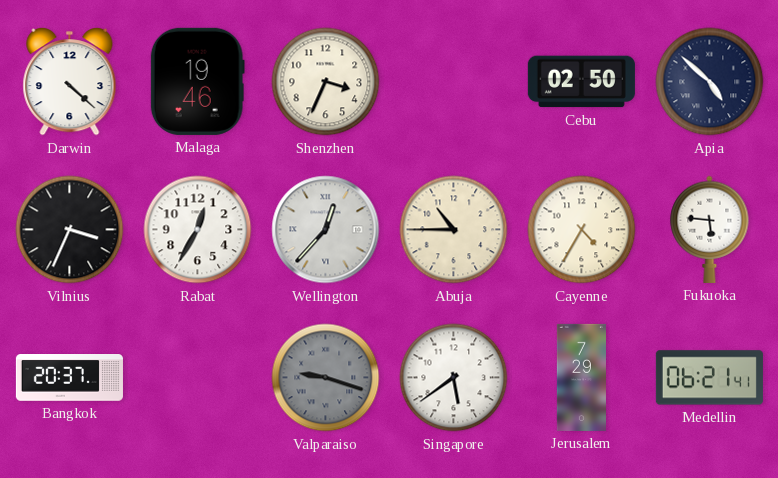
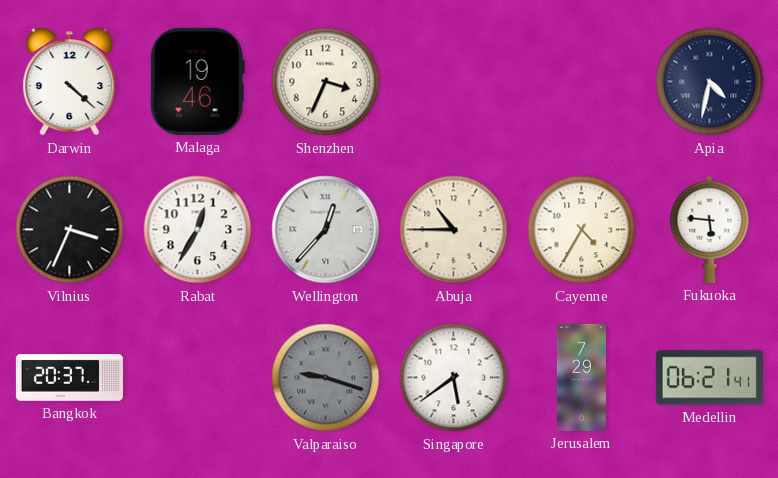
Cebu: 02:50 -> none
Apia: 4:52 -> 4:32
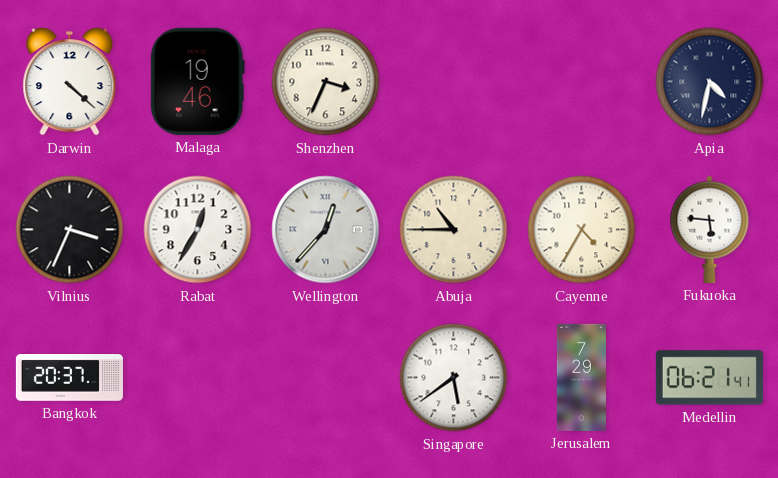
Valparaiso: 9:18 -> none
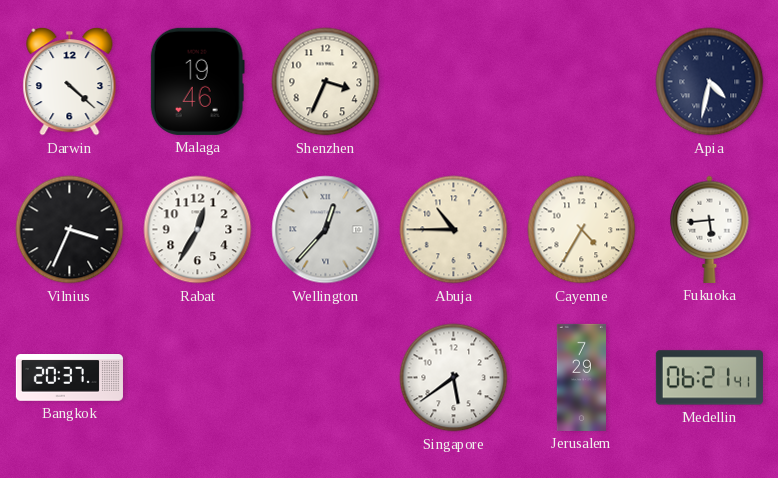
Fukuoka: 5:46 -> 5:44
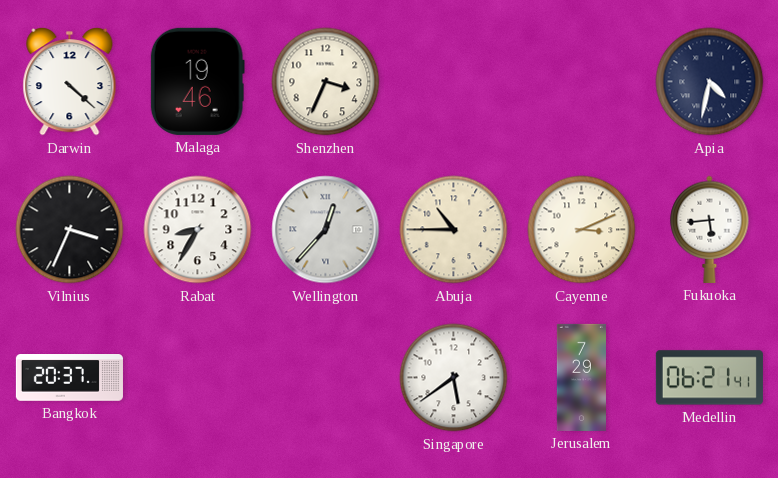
Rabat: 12:35 -> 8:35
Cayenne: 4:35 -> 3:11
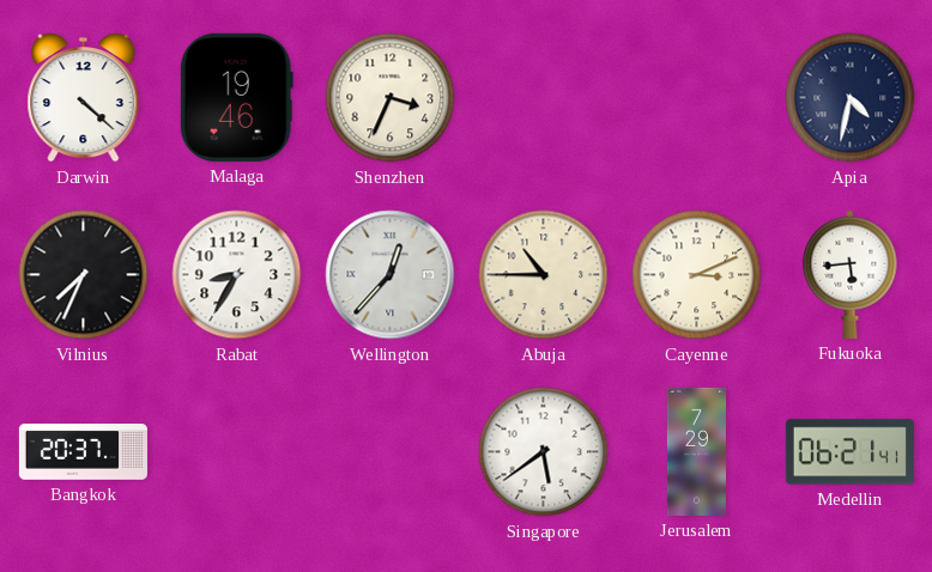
Vilnius: 3:34 -> 7:34
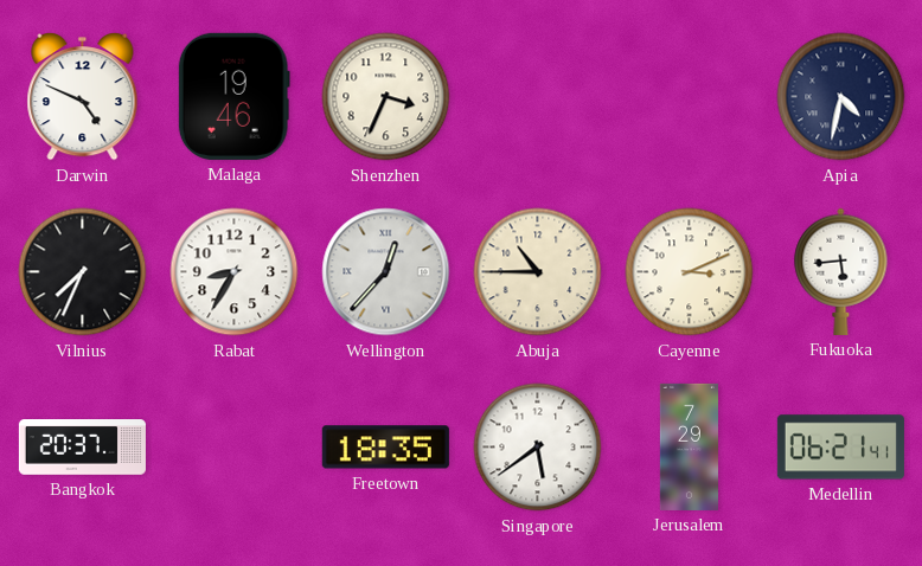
Darwin: 4:22 -> 4:49
Freetown: none -> 18:35
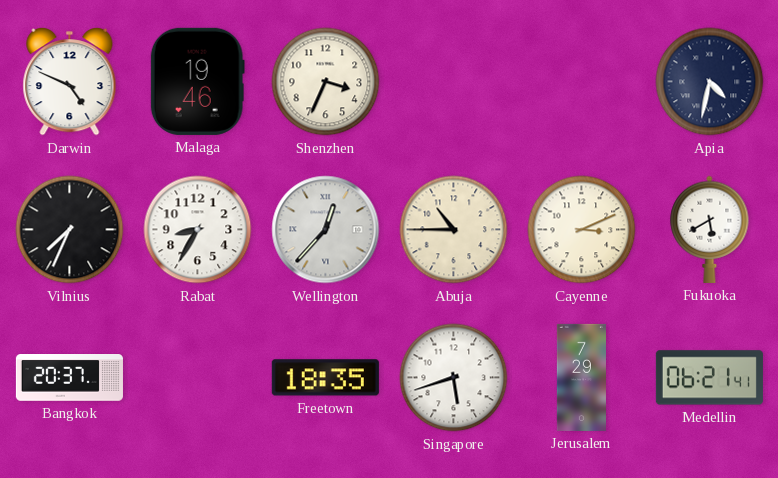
Fukuoka: 5:44 -> 5:40
Singapore: 5:39 -> 5:42
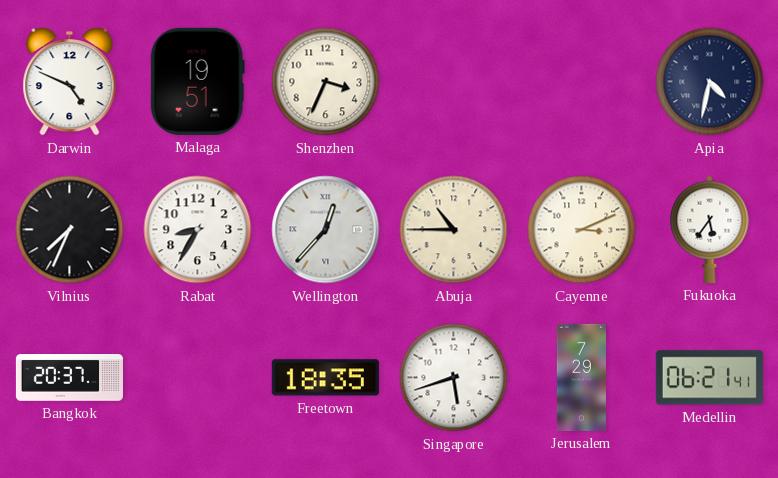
Malaga: 19:46 -> 19:51
Fukuoka: 5:40 -> 5:36
